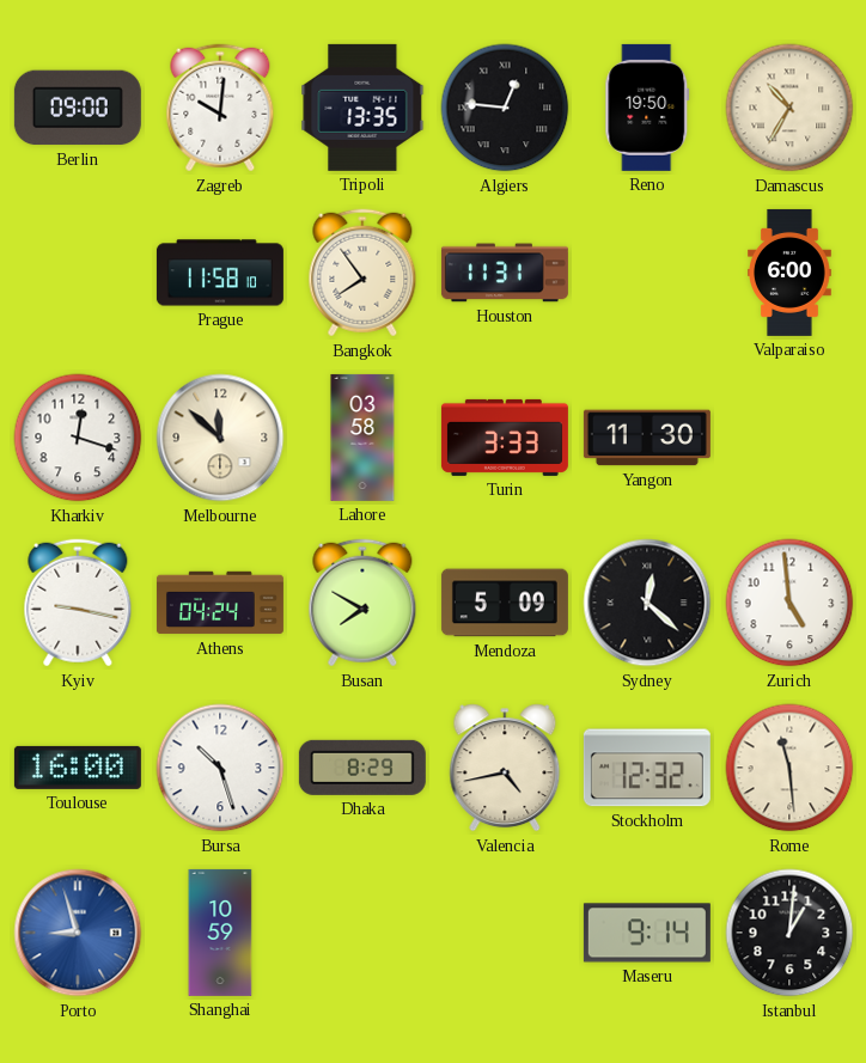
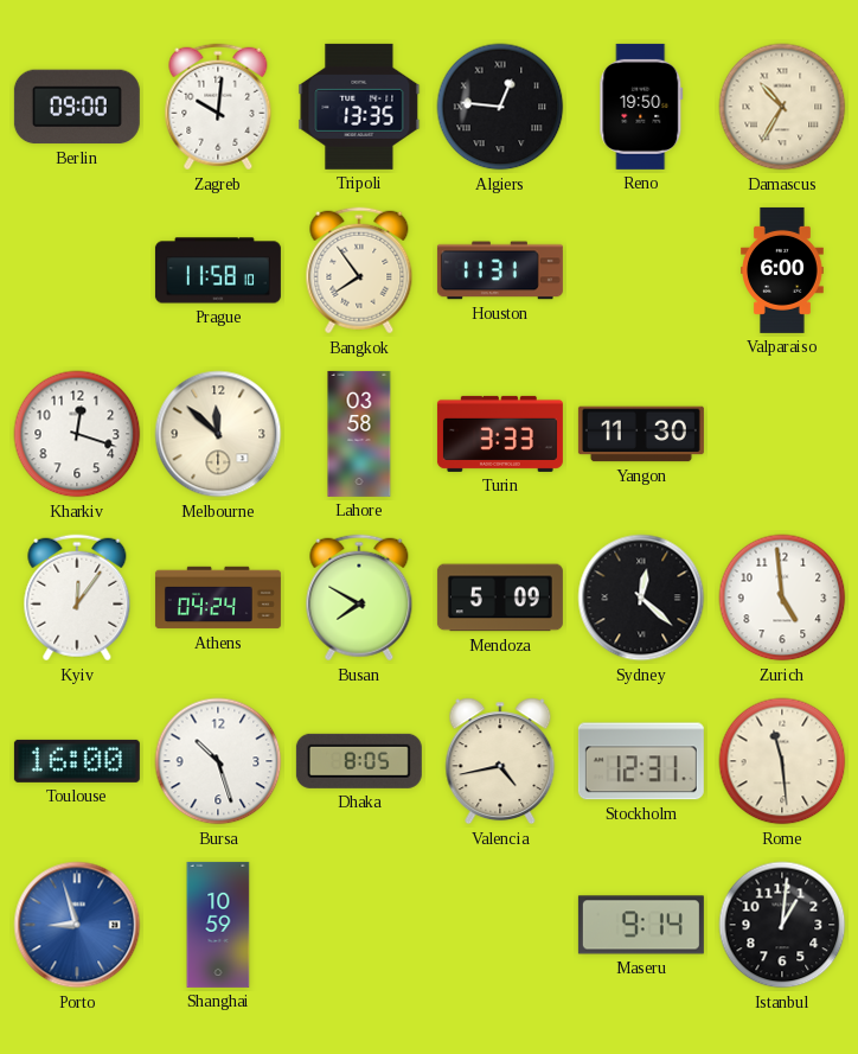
Kyiv: 9:17 -> 12:06
Dhaka: 8:29 -> 8:05
Stockholm: 12:32 -> 12:31
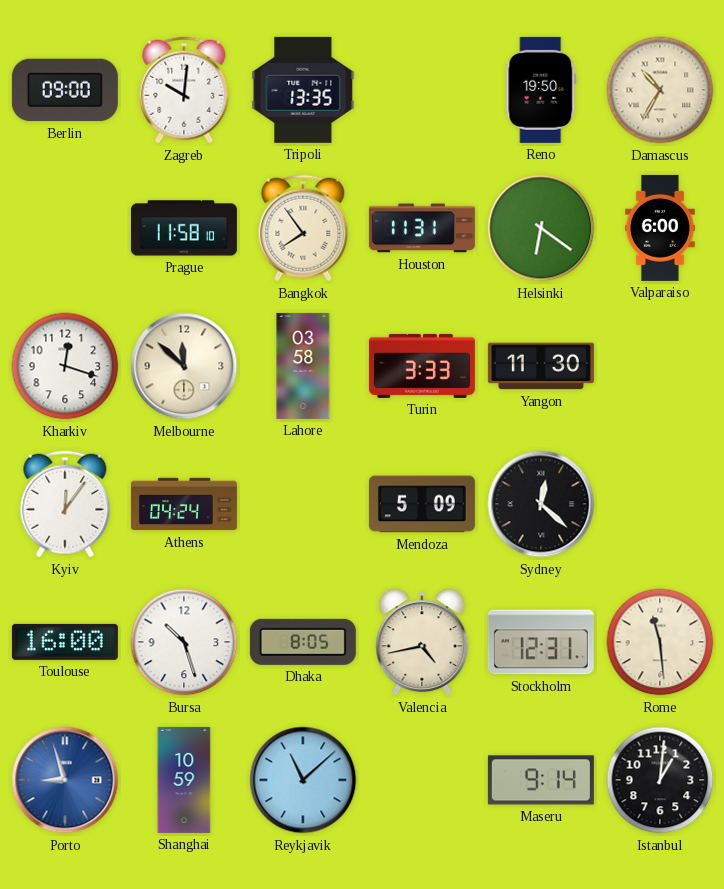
Algiers: 12:46 -> none
Helsinki: none -> 6:21
Busan: 7:50 -> none
Zurich: 4:59 -> none
Reykjavik: none -> 11:08
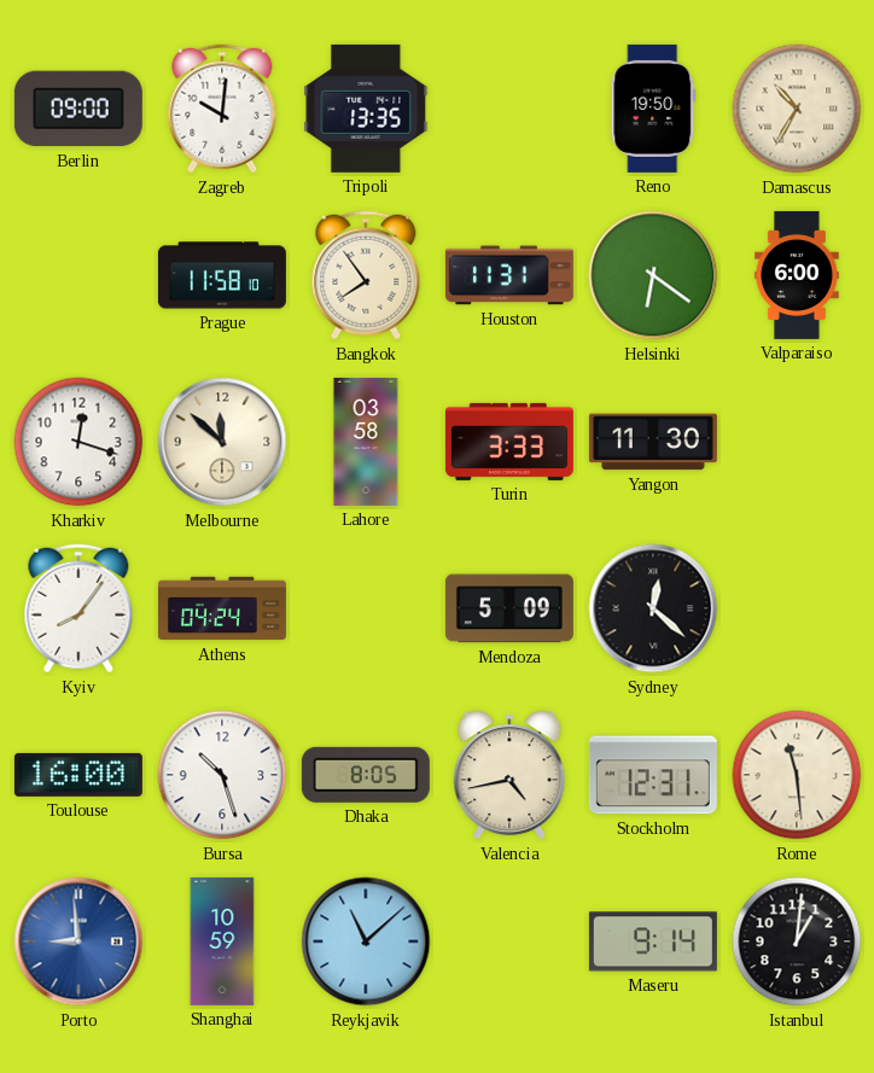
Kyiv: 12:06 -> 8:06
Porto: 8:57 -> 8:59
